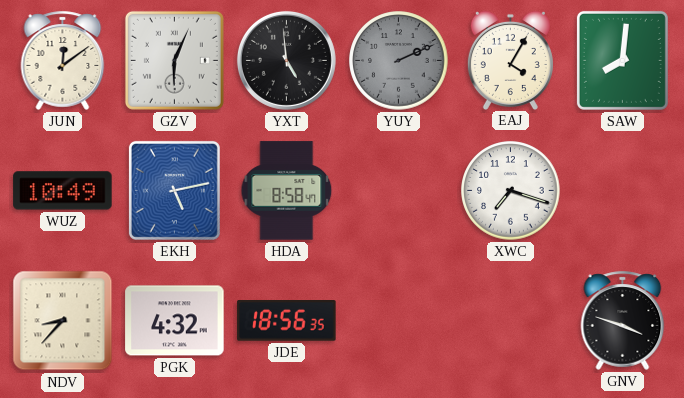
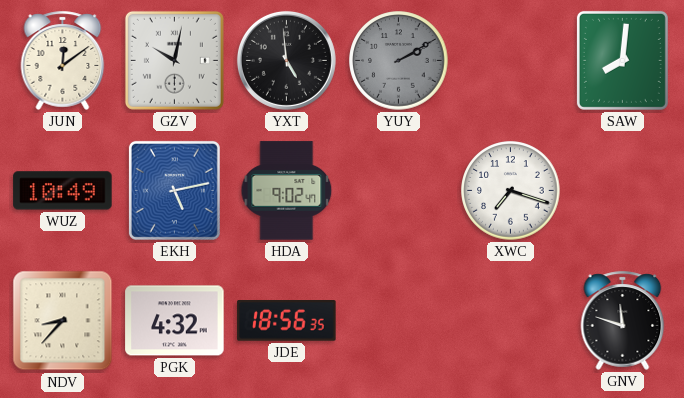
GZV: 6:04 -> 10:02
YUY: 2:11 -> 2:10
EAJ: 4:05 -> none
HDA: 8:58 -> 9:02
GNV: 3:48 -> 11:48
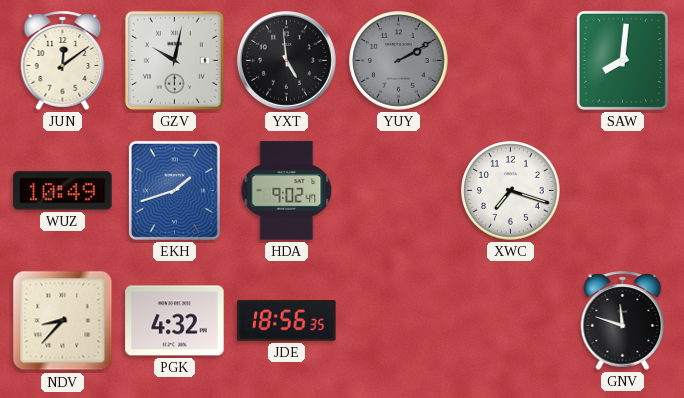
EKH: 5:13 -> 1:42
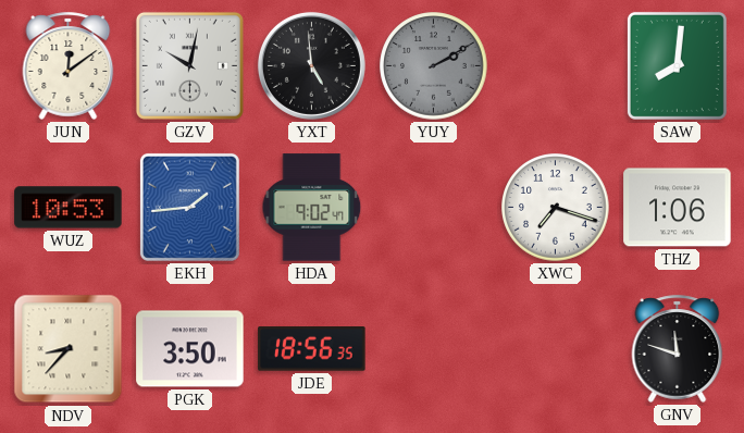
WUZ: 10:49 -> 10:53
EKH: 1:42 -> 1:44
THZ: none -> 1:06
PGK: 4:32 -> 3:50
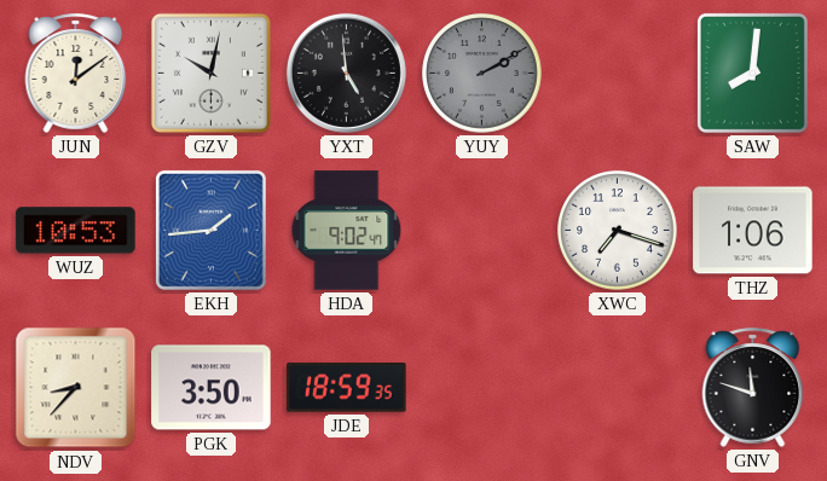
JDE: 18:56 -> 18:59
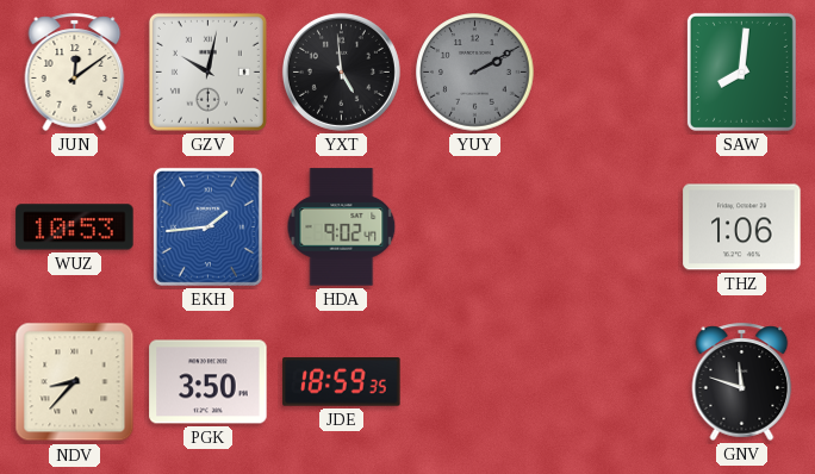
XWC: 7:18 -> none
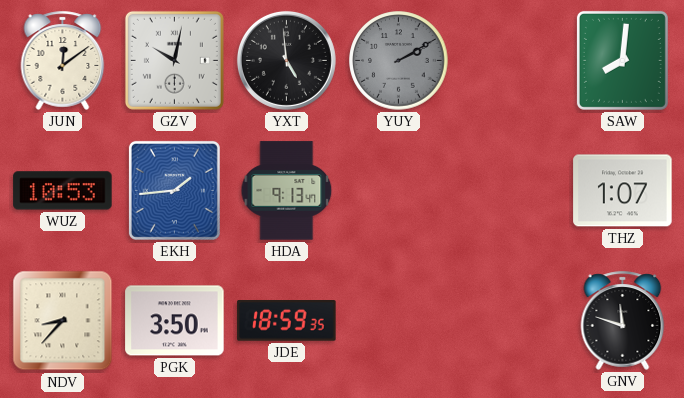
HDA: 9:02 -> 9:13
THZ: 1:06 -> 1:07
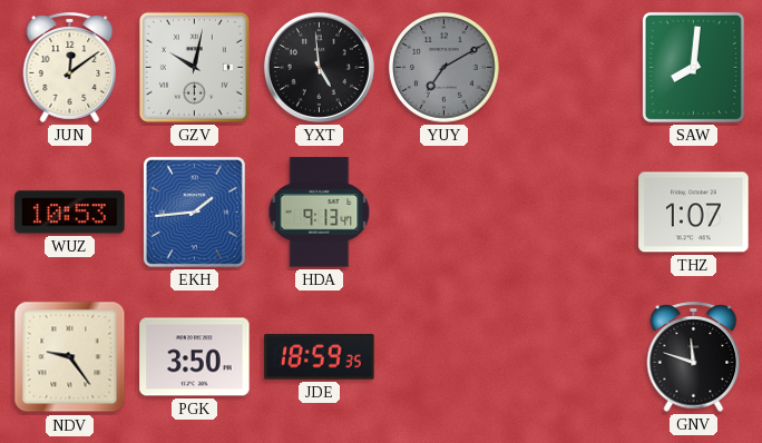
YUY: 2:10 -> 7:10
NDV: 8:37 -> 9:24
